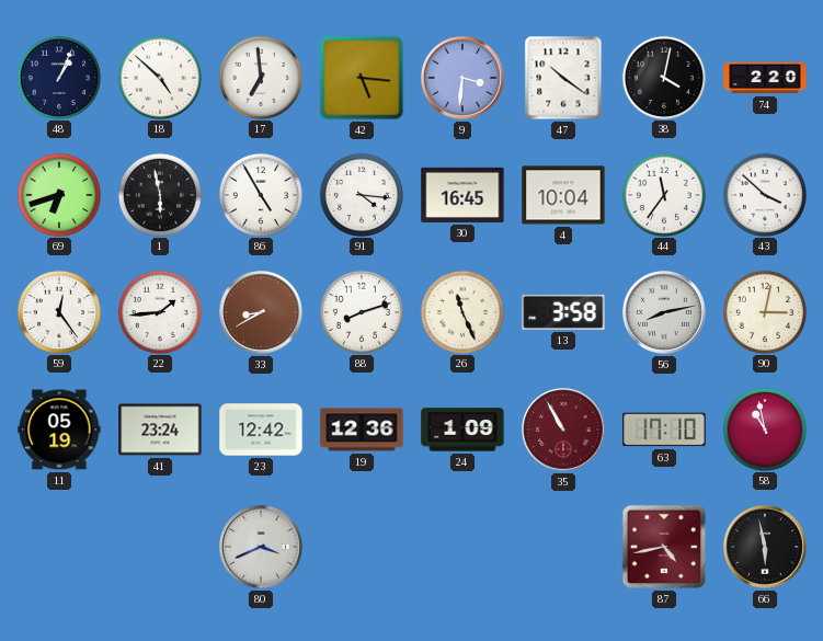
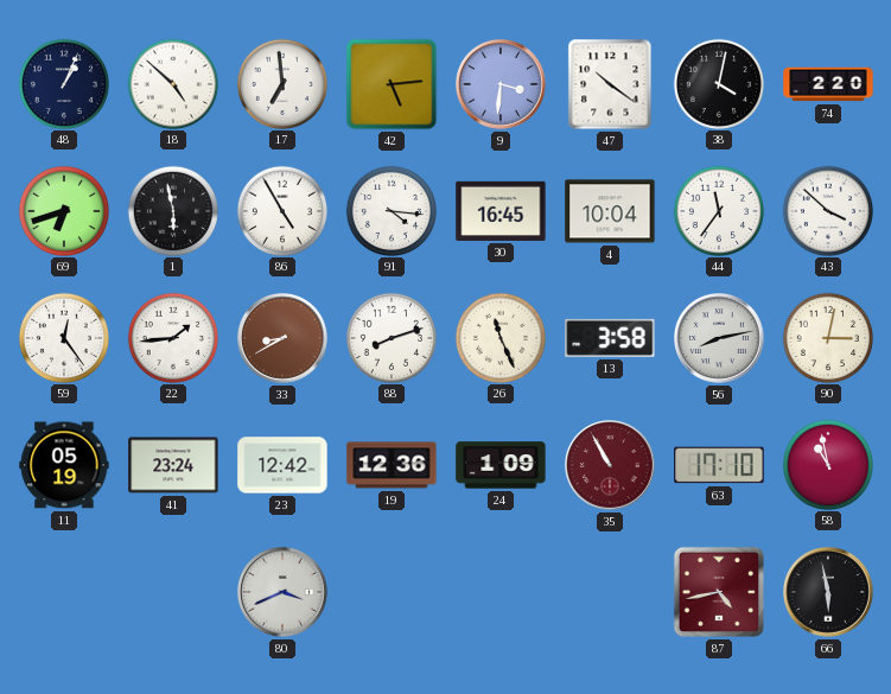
42: 5:16 -> 5:14
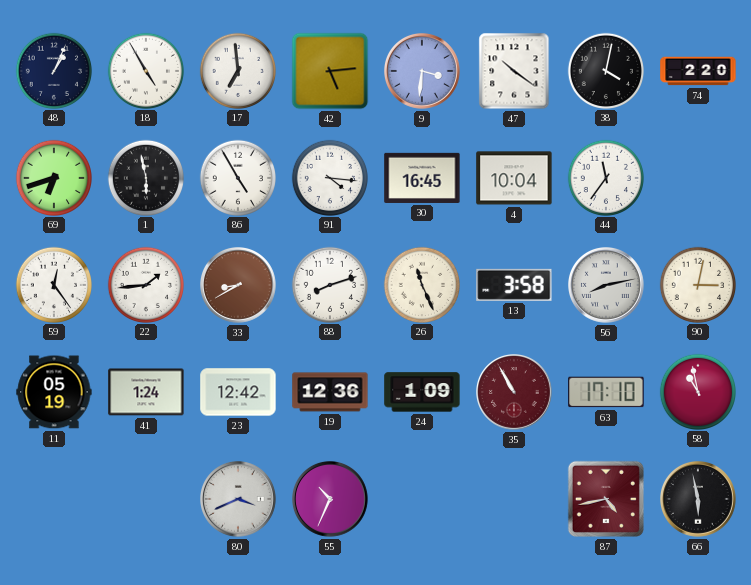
18: 4:52 -> 4:55
43: 3:52 -> none
41: 23:24 -> 1:24
55: none -> 10:34
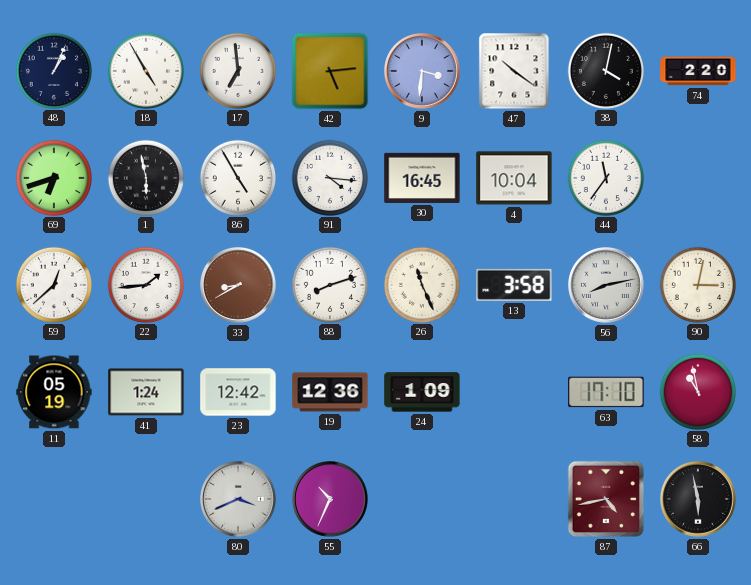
59: 12:24 -> 12:38
35: 10:55 -> none
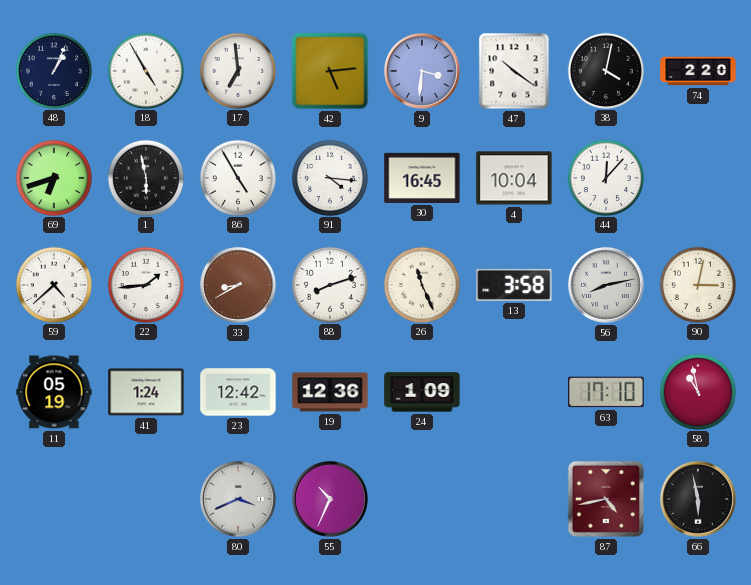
44: 11:36 -> 12:07
59: 12:38 -> 4:38
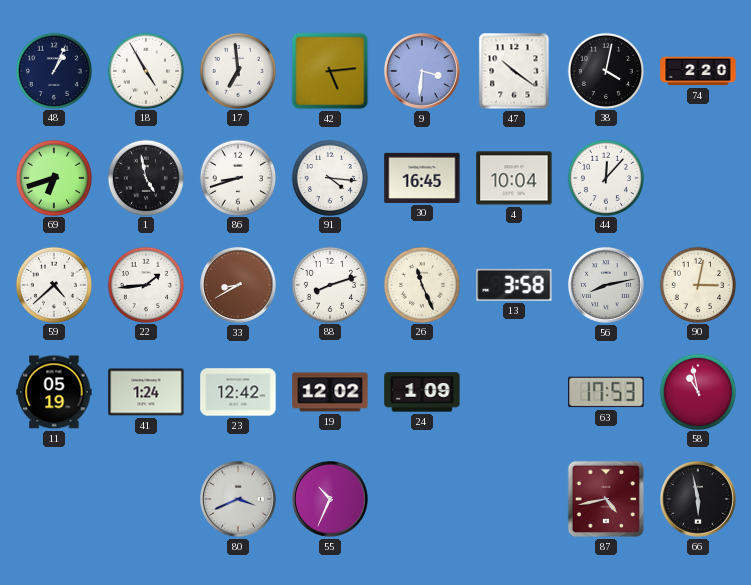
1: 5:58 -> 4:58
86: 4:55 -> 8:42
19: 12:36 -> 12:02
63: 17:10 -> 17:53
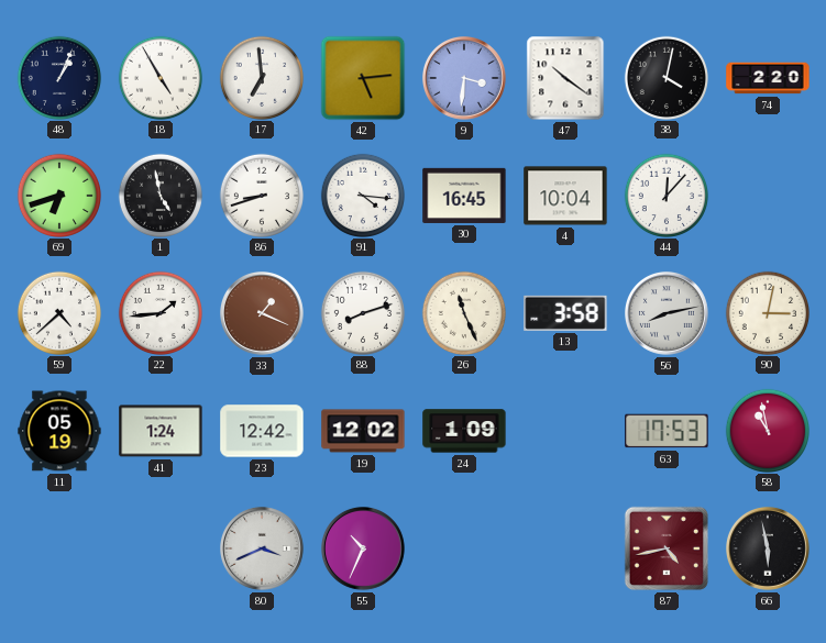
33: 8:40 -> 1:19
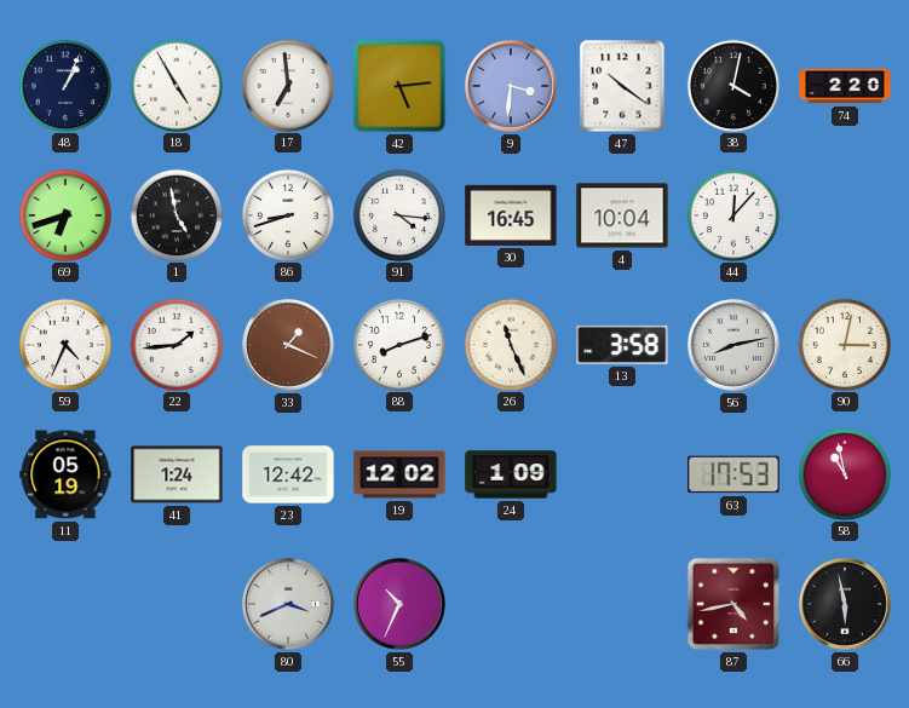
59: 4:38 -> 4:34
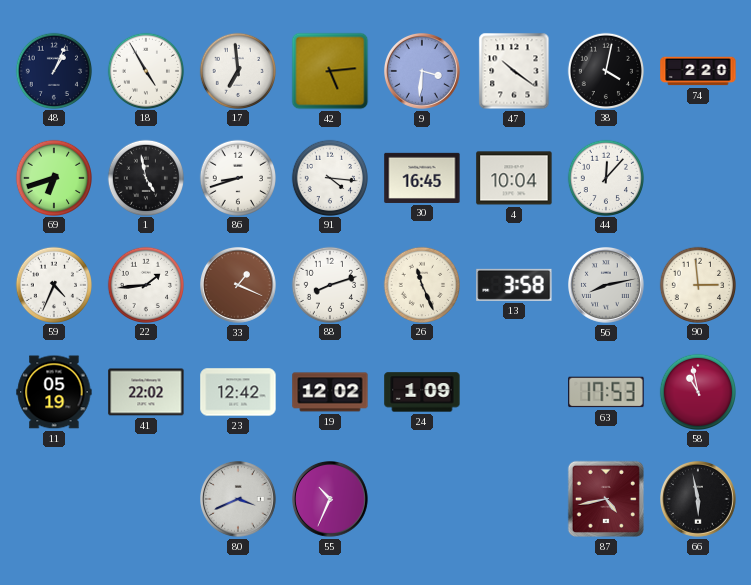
90: 3:02 -> 2:59
41: 1:24 -> 22:02
